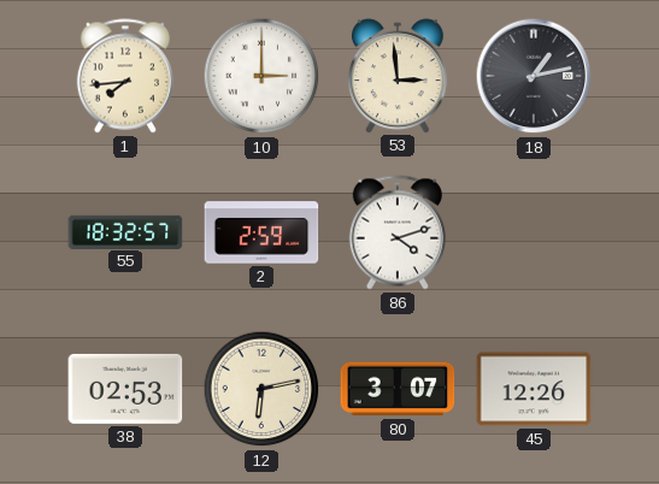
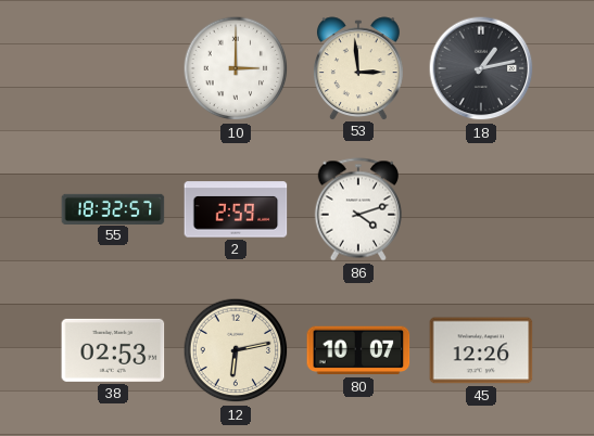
1: 7:44 -> none
80: 3:07 -> 10:07
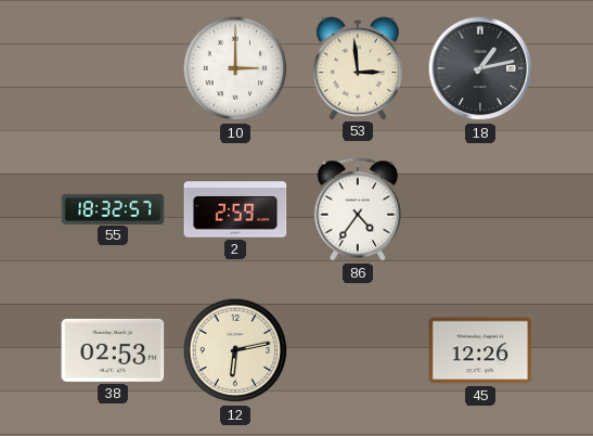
86: 4:12 -> 4:36
80: 10:07 -> none
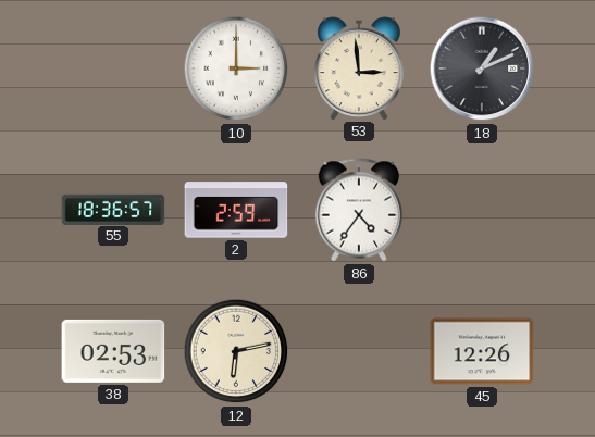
18: 1:13 -> 1:11
55: 18:32 -> 18:36
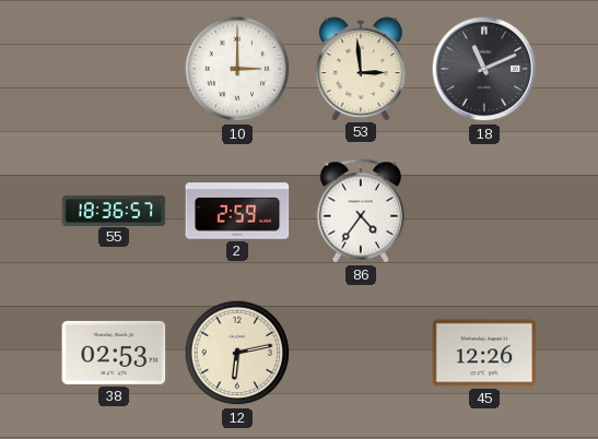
18: 1:11 -> 11:11
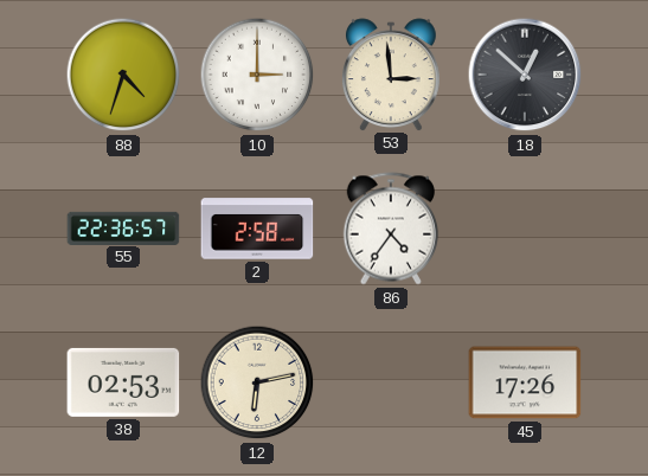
88: none -> 4:33
18: 11:11 -> 12:52
55: 18:36 -> 22:36
2: 2:59 -> 2:58
45: 12:26 -> 17:26
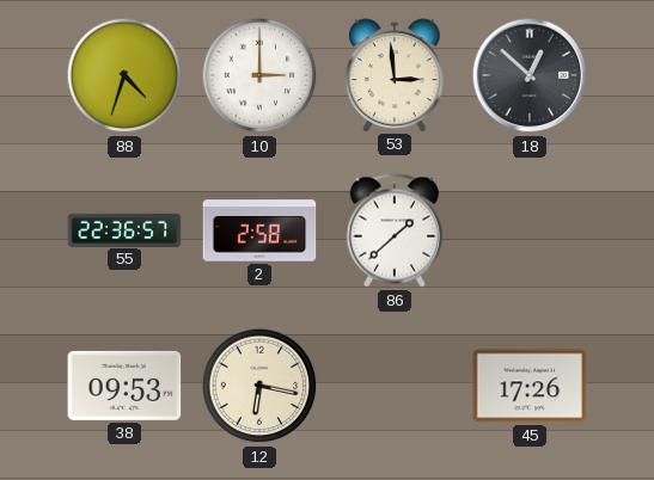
86: 4:36 -> 1:38
38: 02:53 -> 09:53
12: 6:13 -> 6:17
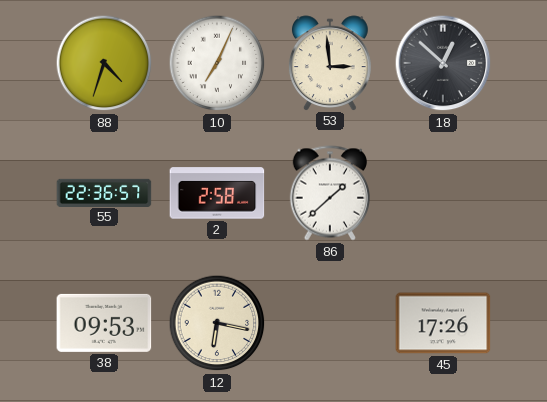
10: 3:00 -> 7:04
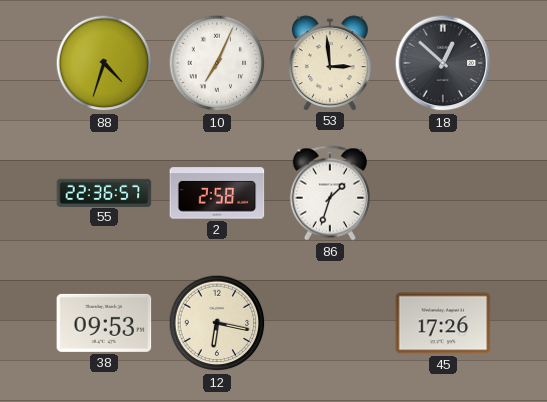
86: 1:38 -> 1:33
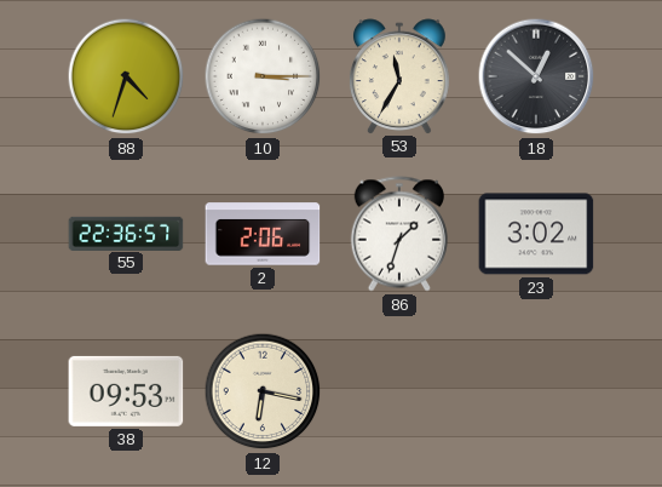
10: 7:04 -> 3:15
53: 2:59 -> 11:35
2: 2:58 -> 2:06
23: none -> 3:02
45: 17:26 -> none
